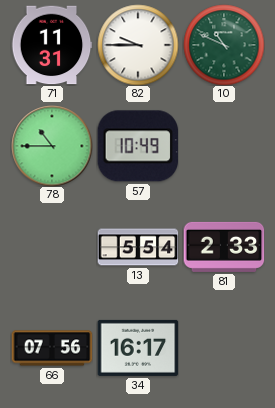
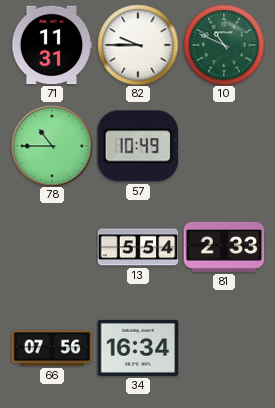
34: 16:17 -> 16:34
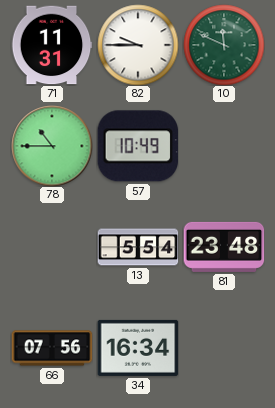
10: 10:49 -> 11:49
81: 2:33 -> 23:48
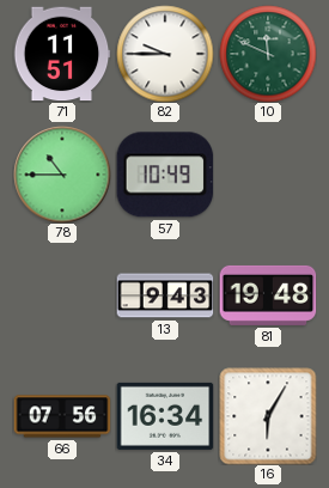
71: 11:31 -> 11:51
13: 5:54 -> 9:43
81: 23:48 -> 19:48
16: none -> 6:05
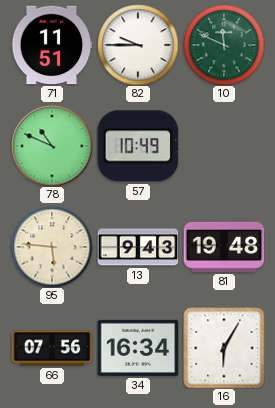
78: 10:45 -> 10:49
95: none -> 5:46
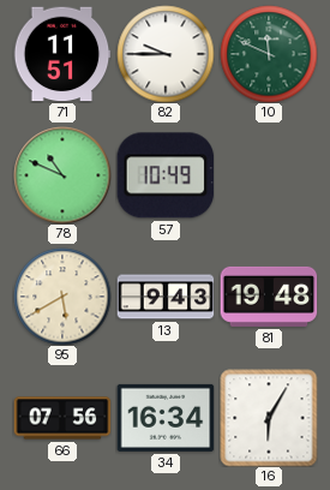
95: 5:46 -> 5:40
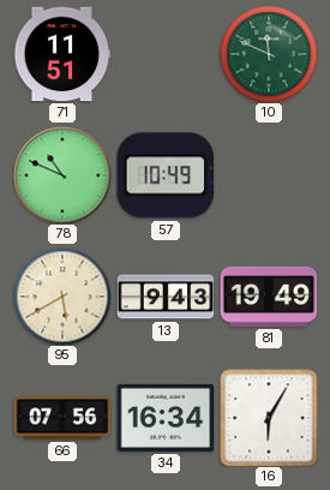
82: 9:45 -> none
81: 19:48 -> 19:49
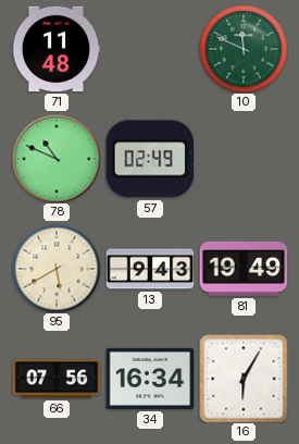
71: 11:51 -> 11:48
57: 10:49 -> 02:49
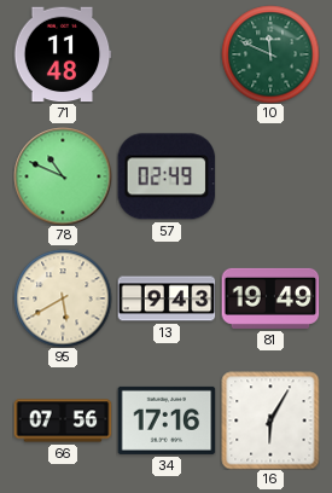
34: 16:34 -> 17:16
